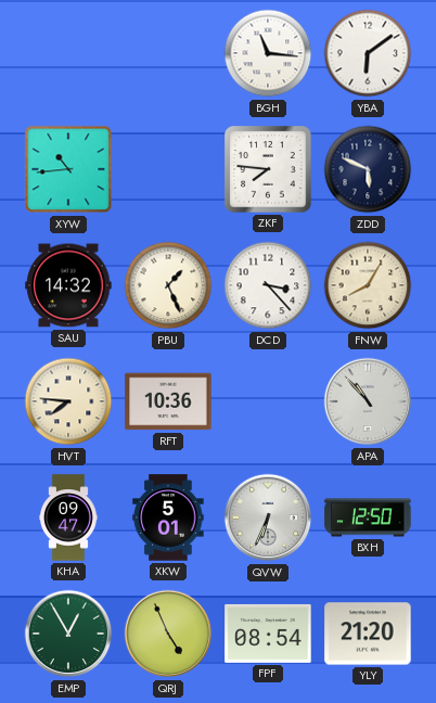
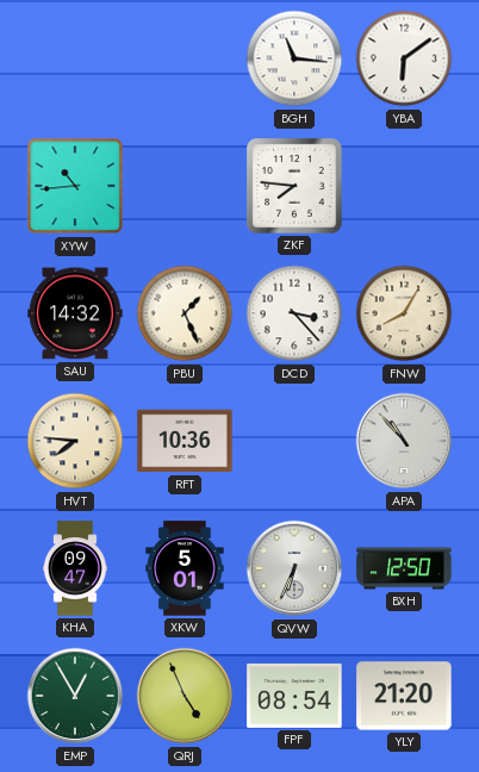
ZDD: 5:49 -> none
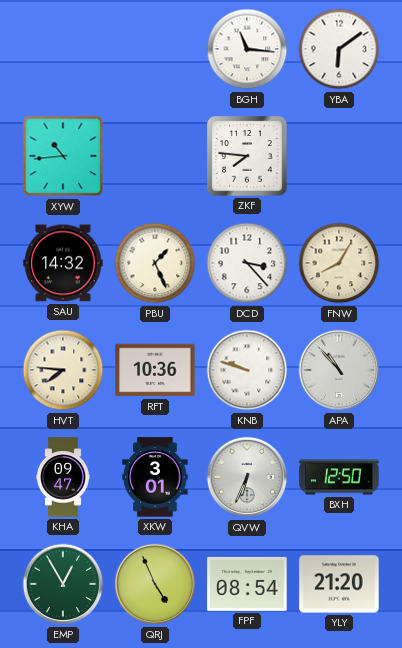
KNB: none -> 9:48
XKW: 5:01 -> 3:01
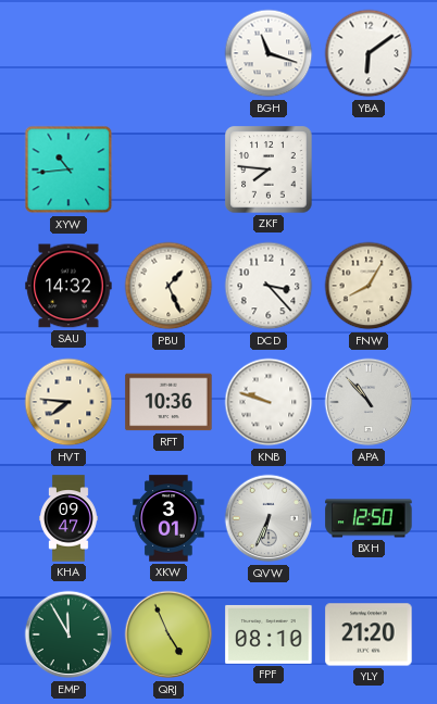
BGH: 11:16 -> 11:18
EMP: 12:55 -> 11:55
FPF: 08:54 -> 08:10
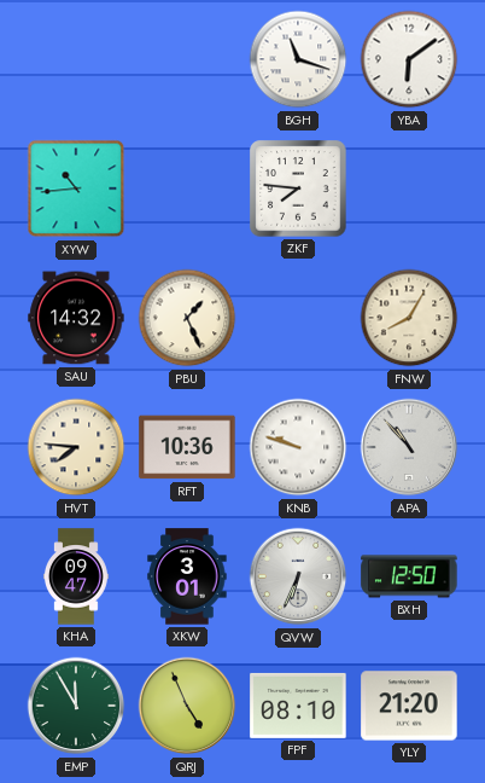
DCD: 3:23 -> none
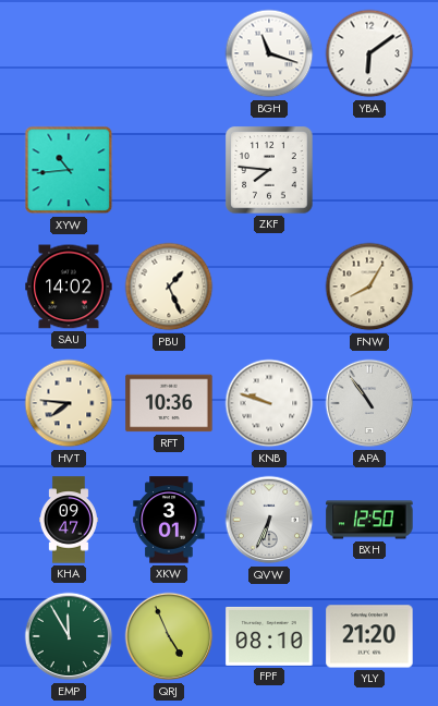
SAU: 14:32 -> 14:02
APA: 10:53 -> 10:54
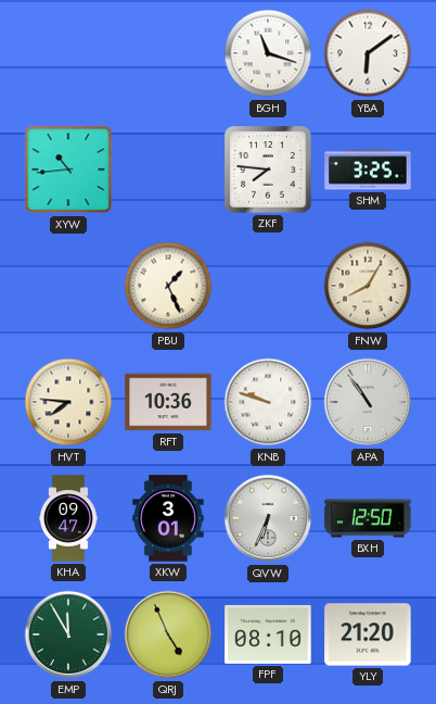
SHM: none -> 3:25
SAU: 14:02 -> none
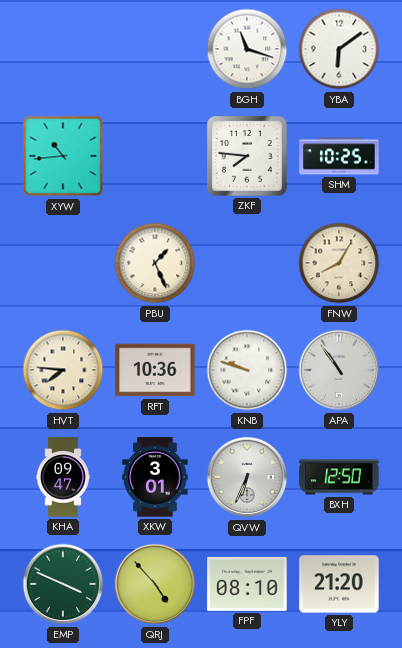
SHM: 3:25 -> 10:25
EMP: 11:55 -> 3:49
QRJ: 4:56 -> 4:53
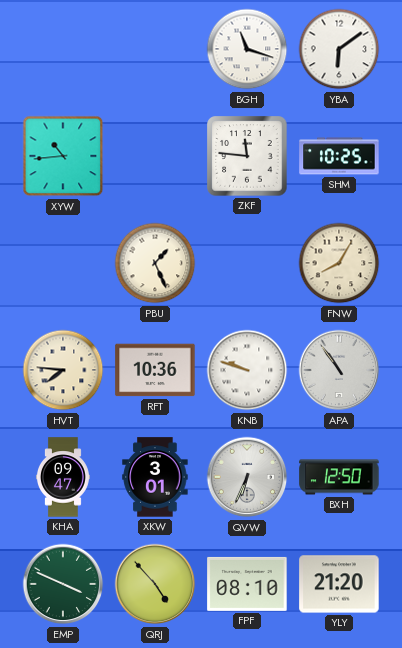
ZKF: 7:46 -> 11:46
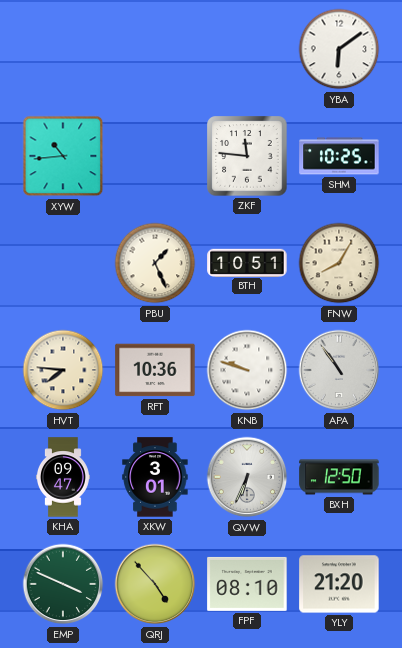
BGH: 11:18 -> none
BTH: none -> 10:51
